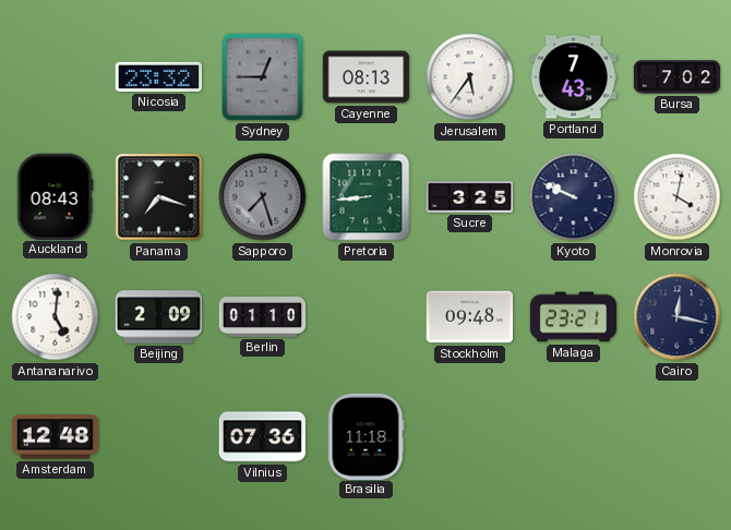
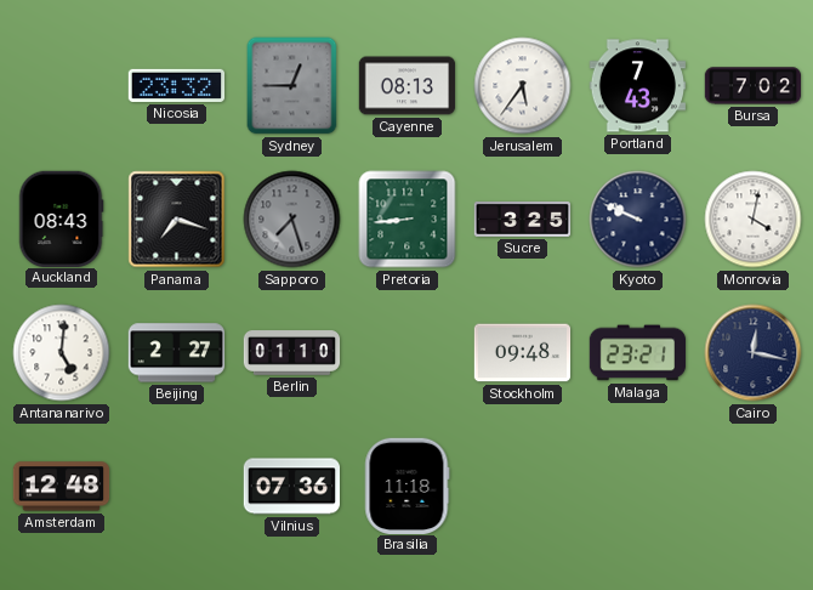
Beijing: 2:09 -> 2:27
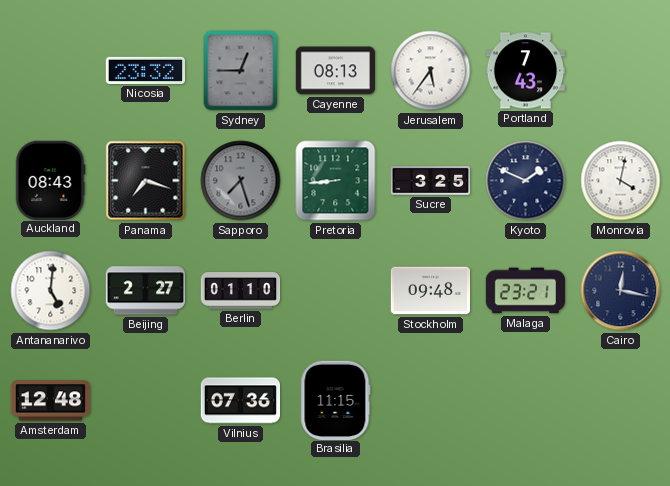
Bursa: 7:02 -> none
Kyoto: 9:49 -> 1:49
Brasilia: 11:18 -> 11:15
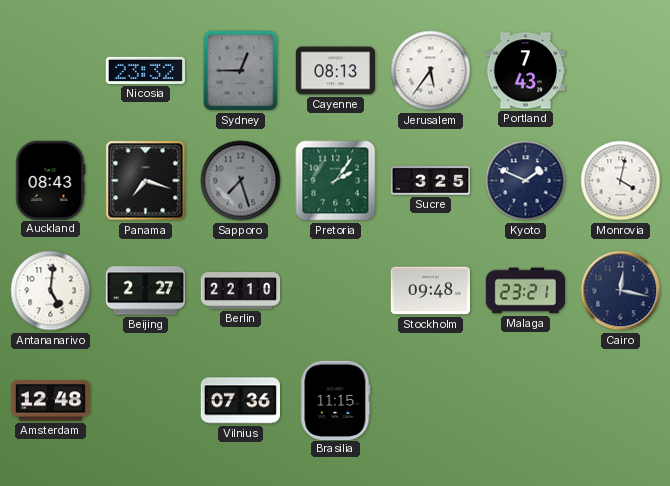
Pretoria: 8:44 -> 2:06
Berlin: 01:10 -> 22:10
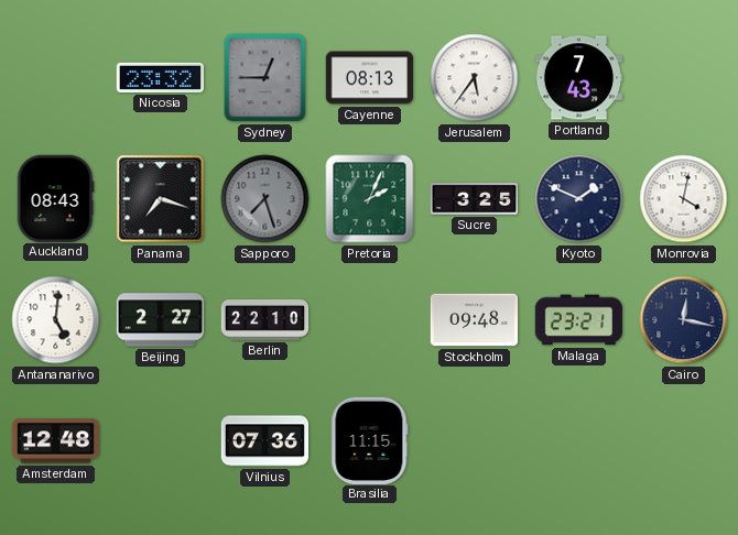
Pretoria: 2:06 -> 2:04
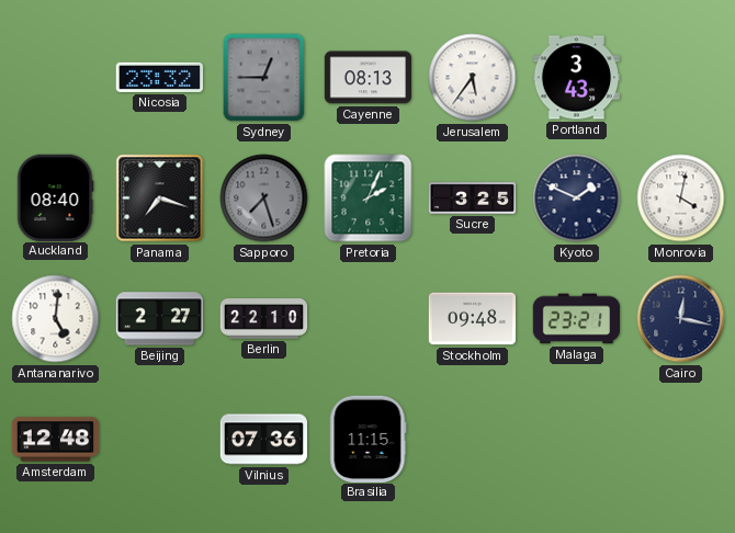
Portland: 7:43 -> 3:43
Auckland: 08:43 -> 08:40
